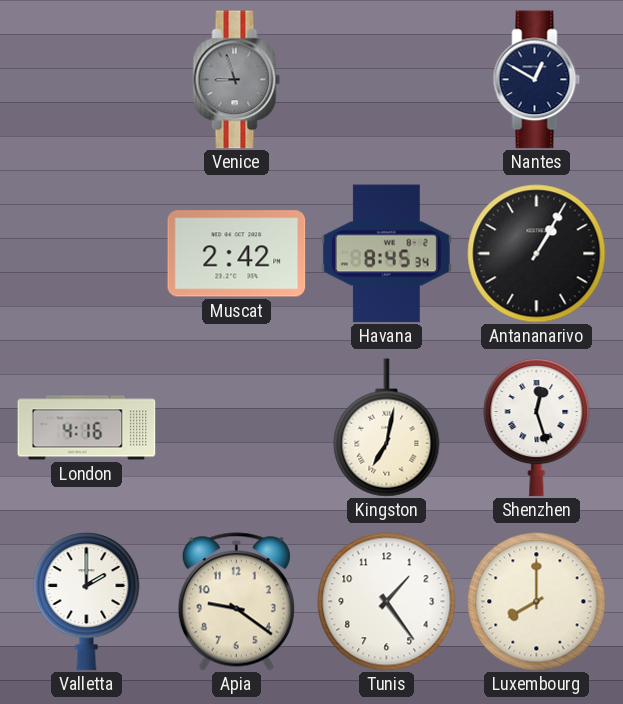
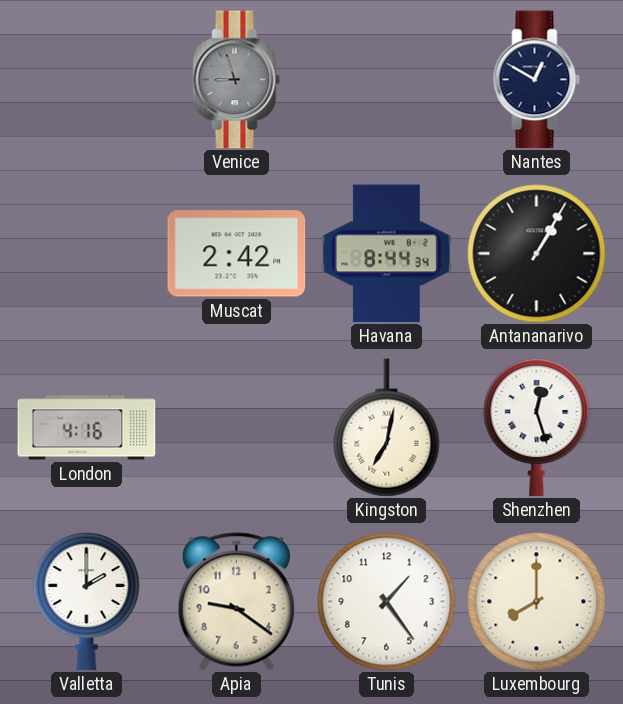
Havana: 8:45 -> 8:44
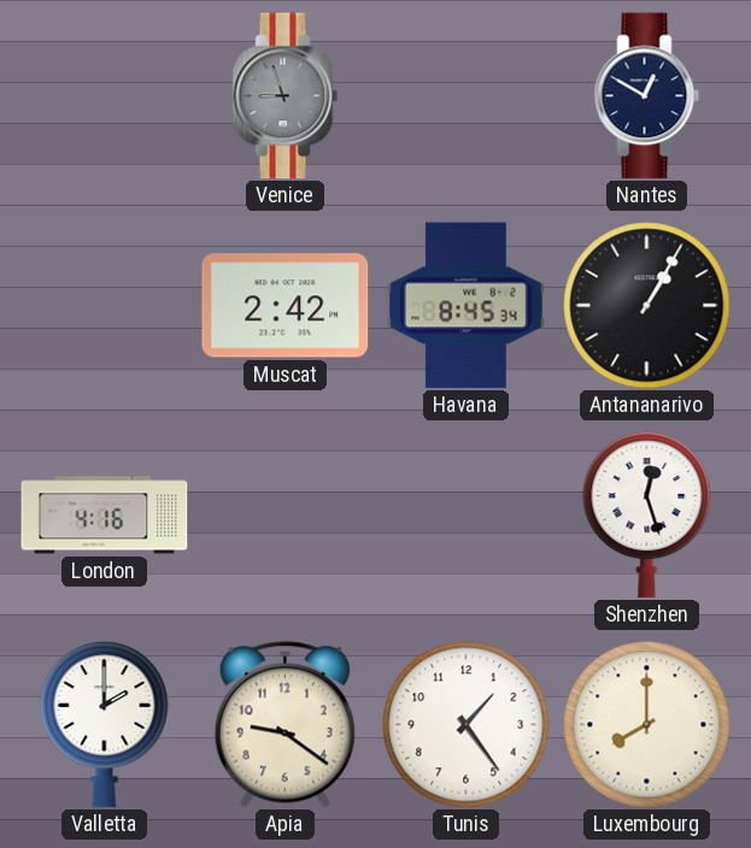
Havana: 8:44 -> 8:45
Kingston: 7:02 -> none
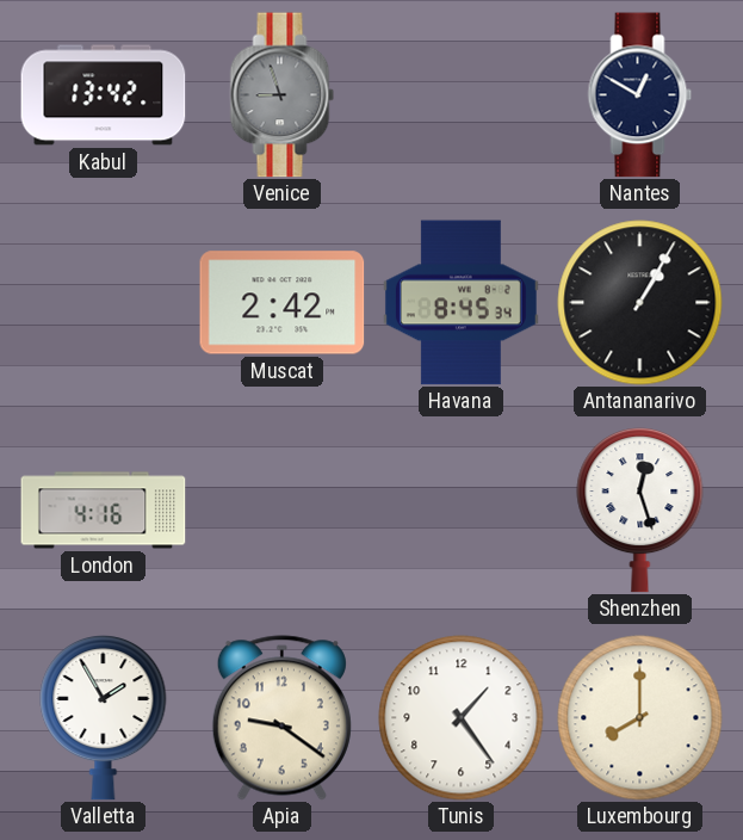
Kabul: none -> 13:42
Valletta: 2:00 -> 1:55
